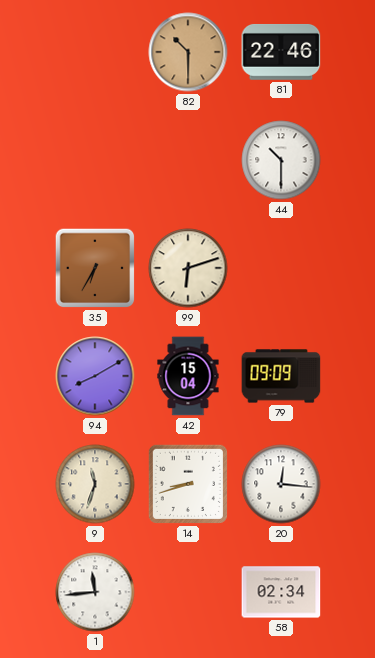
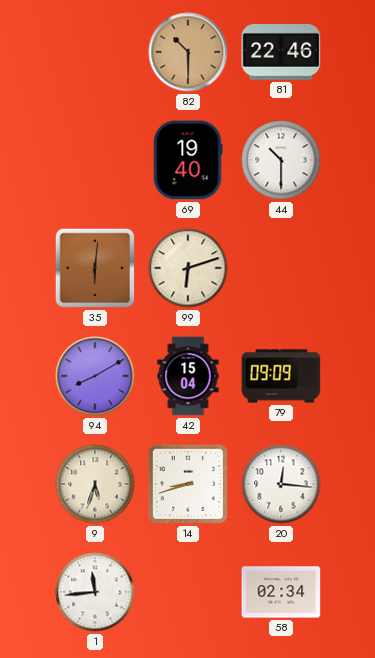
69: none -> 19:40
35: 6:35 -> 6:01
9: 11:33 -> 5:33
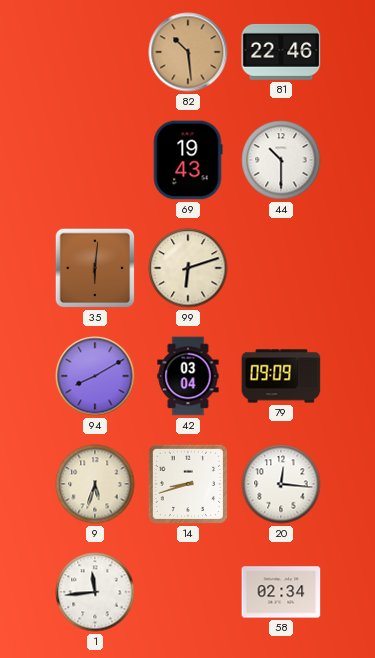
82: 10:30 -> 10:29
69: 19:40 -> 19:43
42: 15:04 -> 03:04
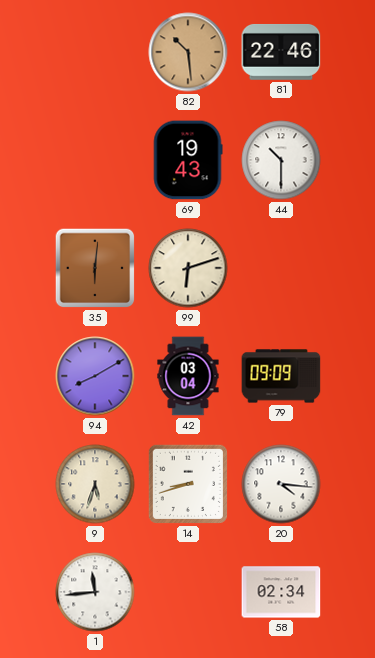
20: 12:16 -> 4:16
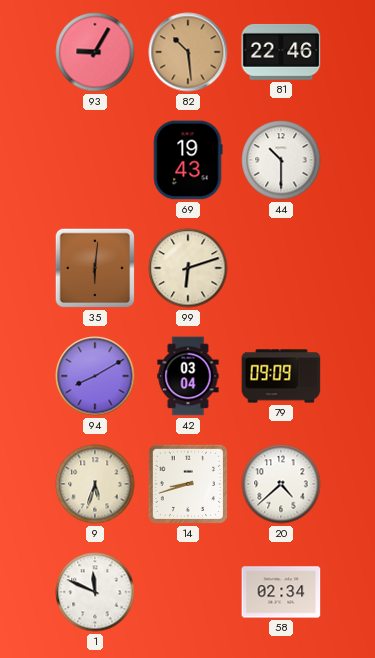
93: none -> 9:05
20: 4:16 -> 4:38
1: 11:44 -> 11:49
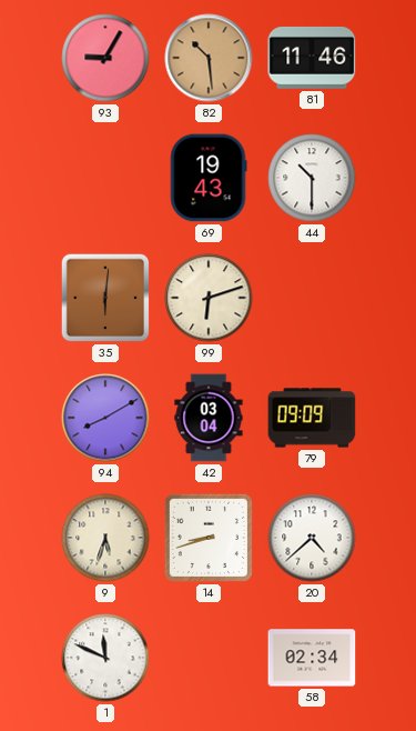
81: 22:46 -> 11:46
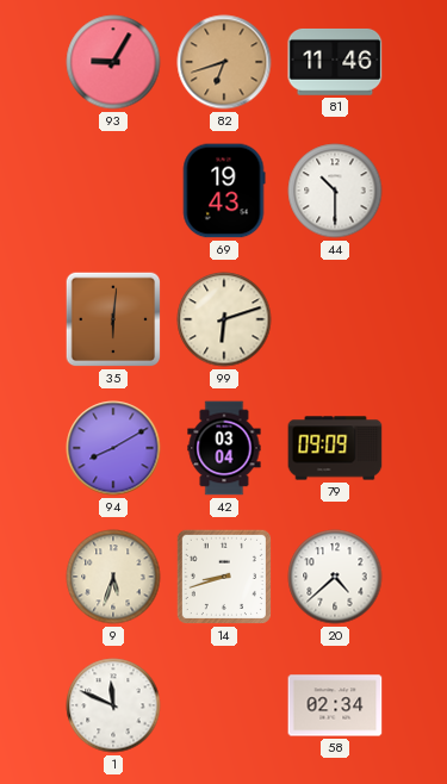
82: 10:29 -> 6:42
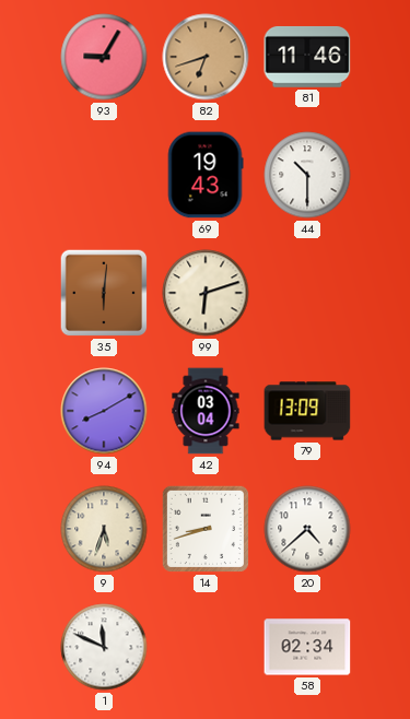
79: 09:09 -> 13:09
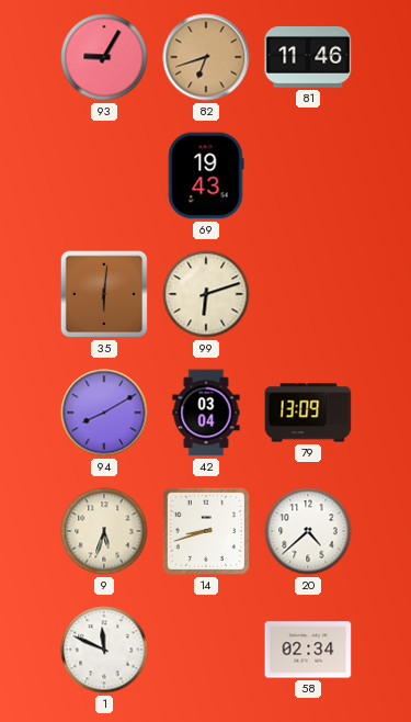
44: 10:30 -> none
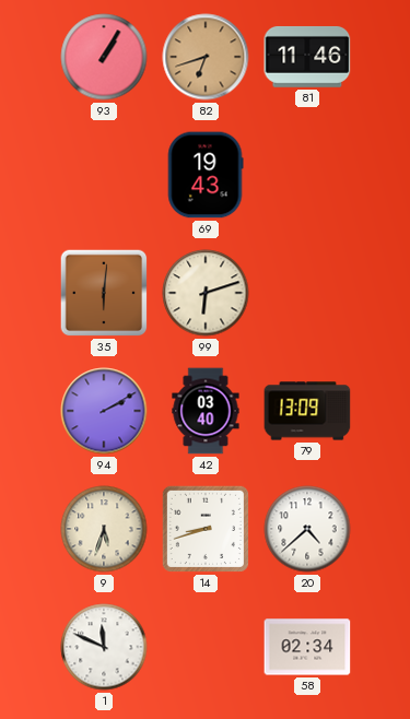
93: 9:05 -> 1:05
94: 8:10 -> 2:10
42: 03:04 -> 03:40
